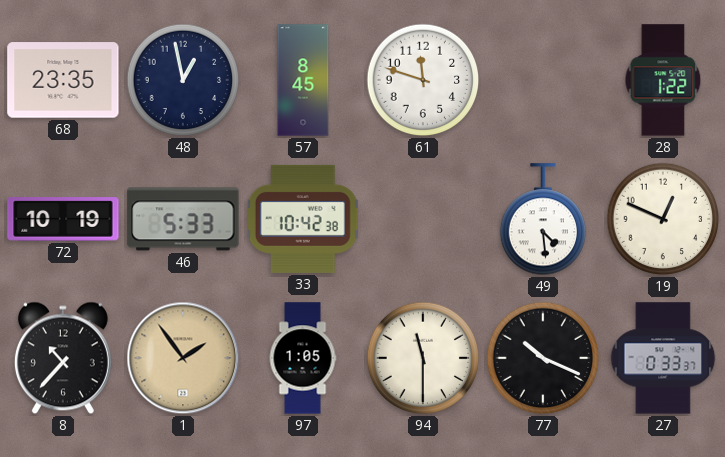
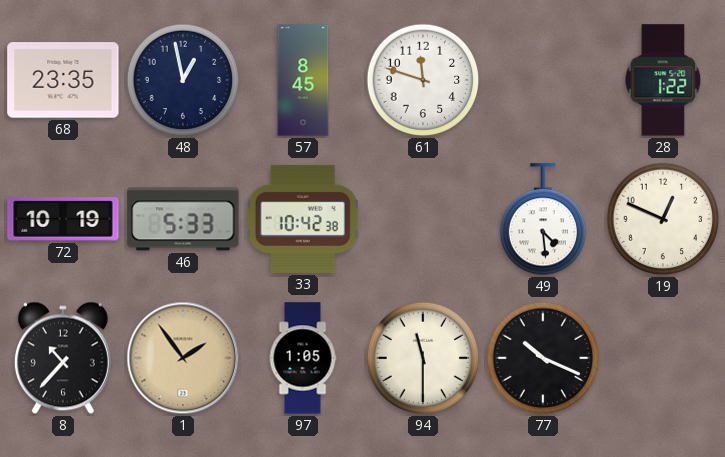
27: 0:33 -> none
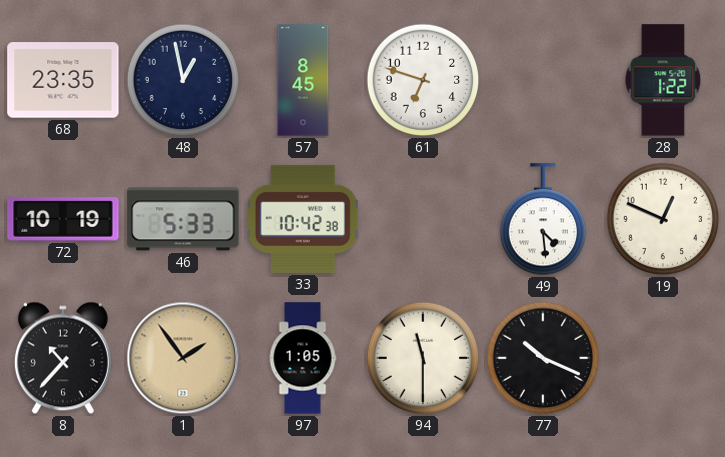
61: 11:48 -> 6:48
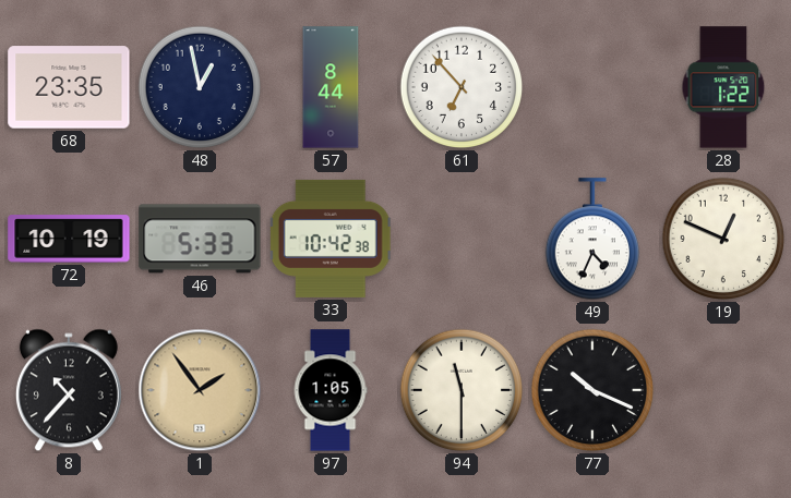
57: 8:45 -> 8:44
61: 6:48 -> 6:53
49: 4:29 -> 4:34
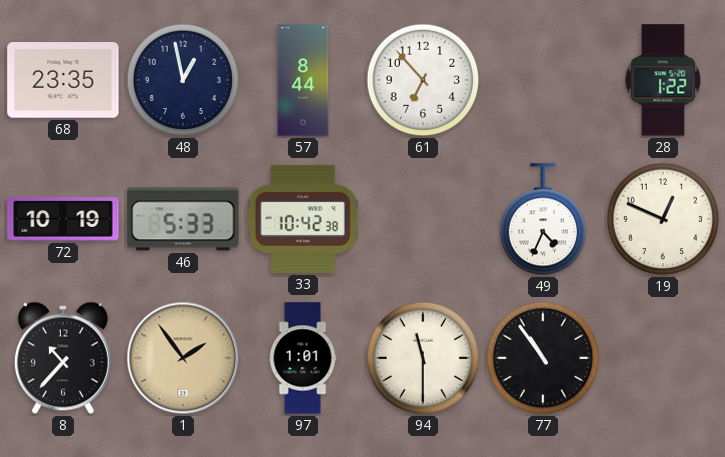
97: 1:05 -> 1:01
77: 10:19 -> 10:54
